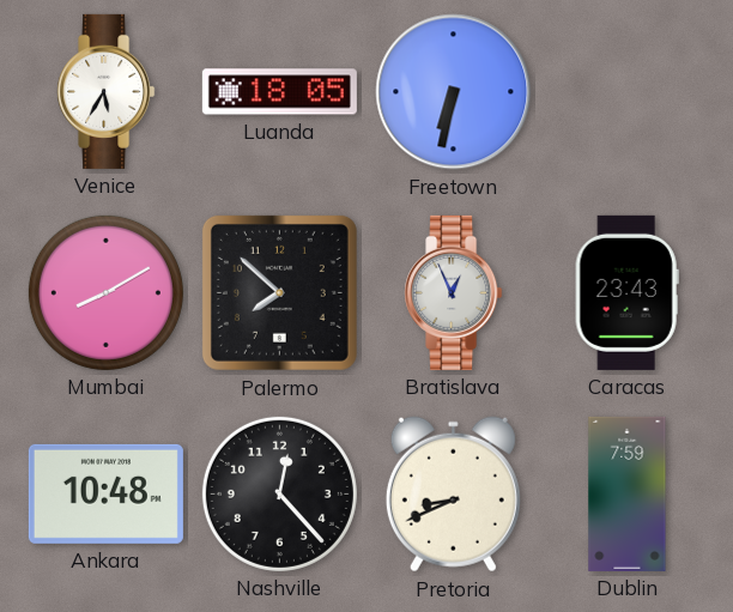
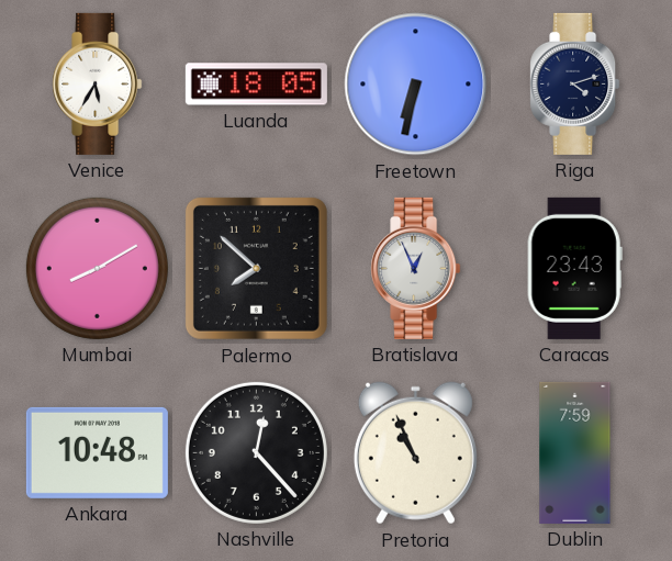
Riga: none -> 4:12
Pretoria: 8:41 -> 10:56
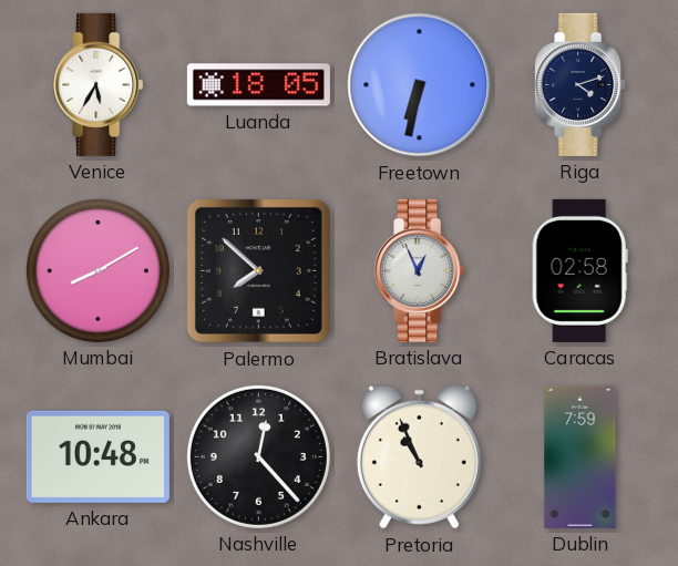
Caracas: 23:43 -> 02:58
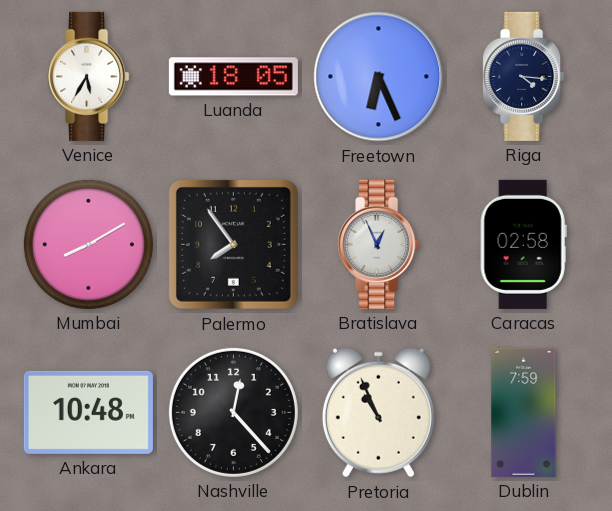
Freetown: 6:32 -> 6:26
Riga: 4:12 -> 4:16
Palermo: 7:52 -> 7:54
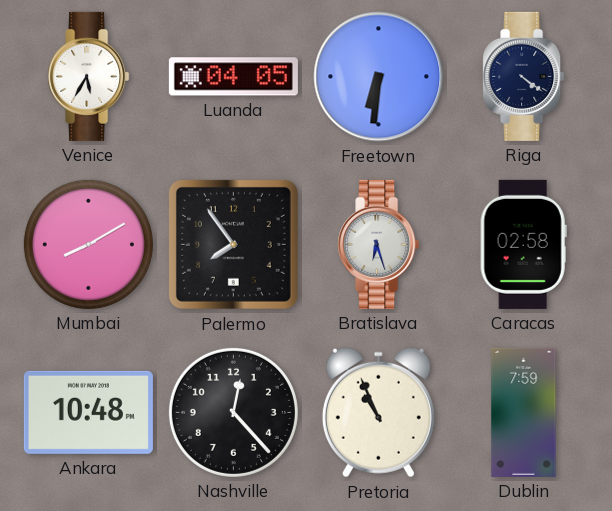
Luanda: 18:05 -> 04:05
Freetown: 6:26 -> 6:31
Riga: 4:16 -> 4:21
Bratislava: 12:56 -> 6:27
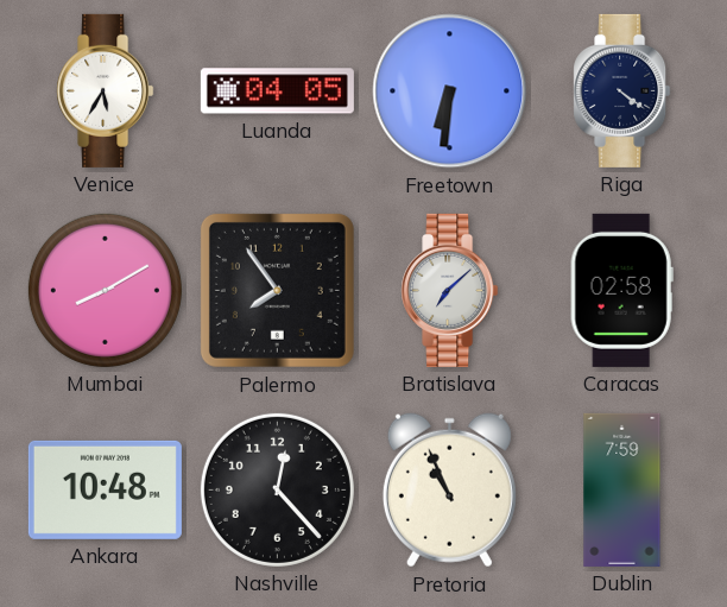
Bratislava: 6:27 -> 7:08
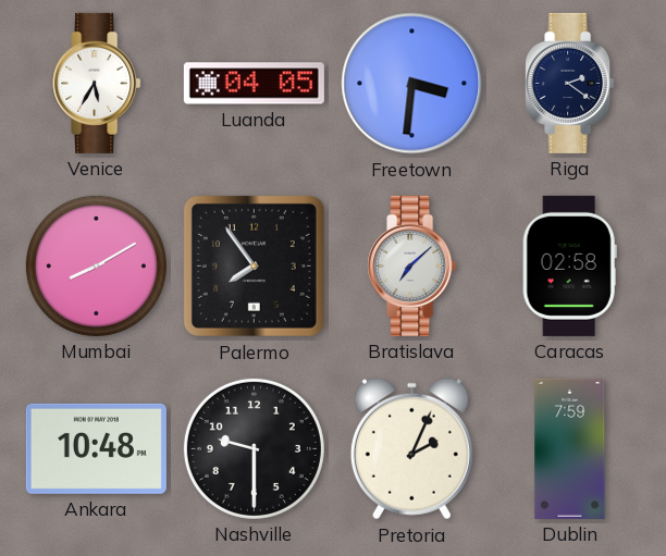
Freetown: 6:31 -> 3:31
Riga: 4:21 -> 2:21
Nashville: 12:23 -> 9:30
Pretoria: 10:56 -> 2:04
